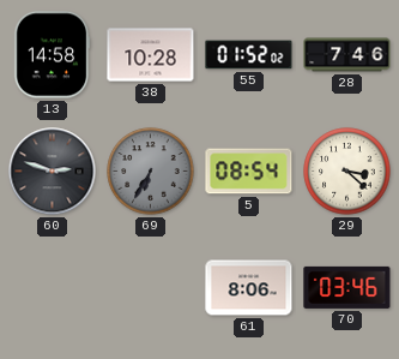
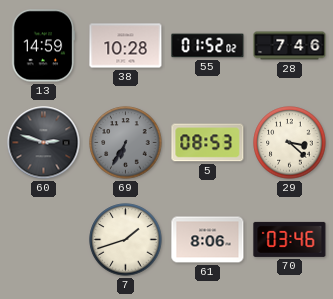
13: 14:58 -> 14:59
5: 08:54 -> 08:53
7: none -> 1:42
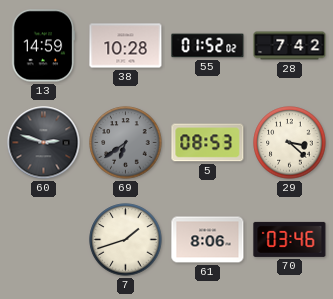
28: 7:46 -> 7:42
69: 6:35 -> 6:39
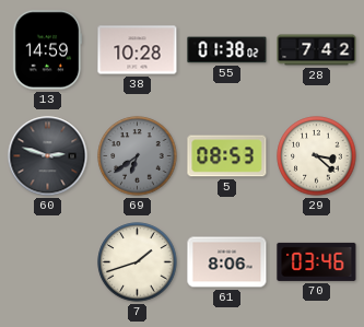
55: 01:52 -> 01:38
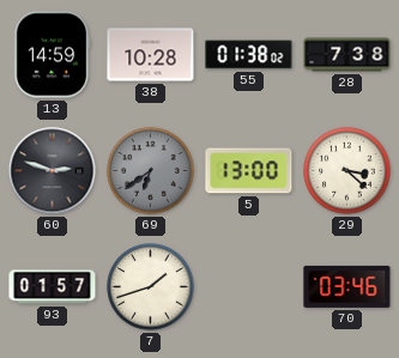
28: 7:42 -> 7:38
5: 08:53 -> 13:00
93: none -> 01:57
61: 8:06 -> none
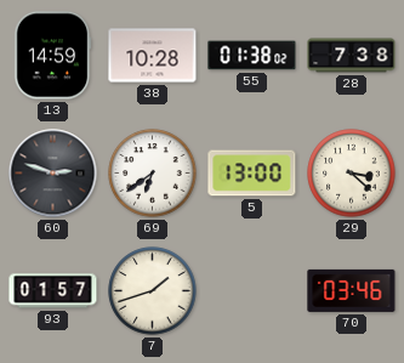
69 dial: grey -> white
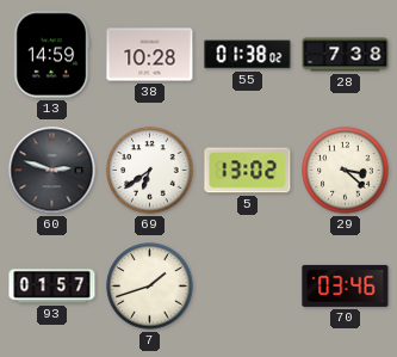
5: 13:00 -> 13:02
